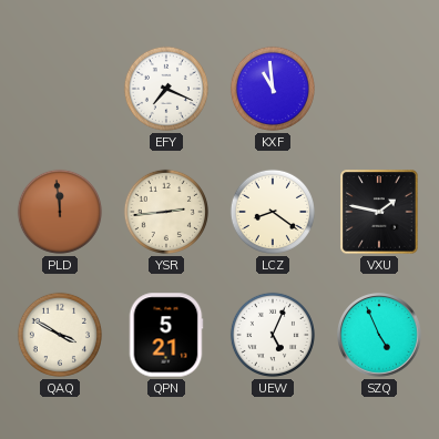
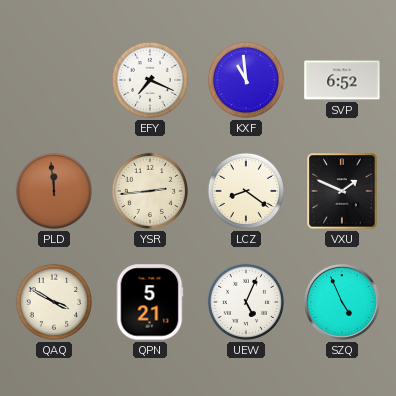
SVP: none -> 6:52
VXU: 1:47 -> 1:49
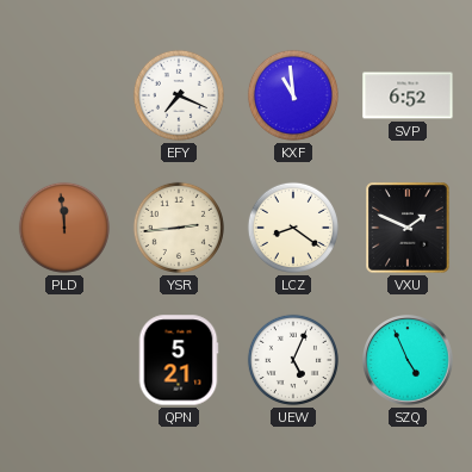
QAQ: 3:50 -> none
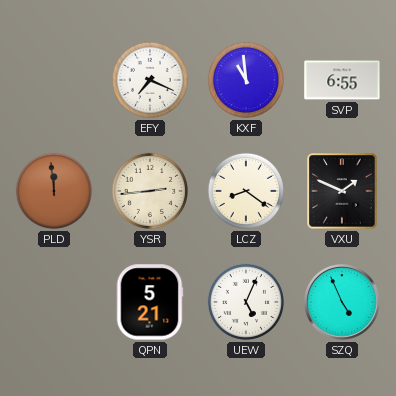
SVP: 6:52 -> 6:55
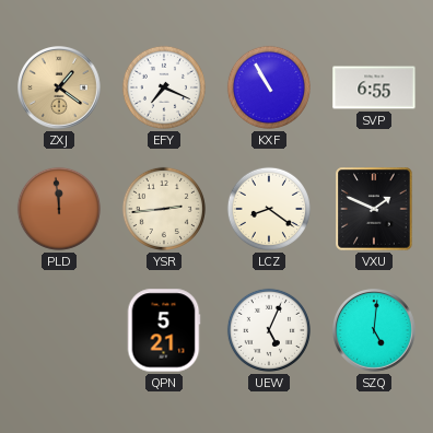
ZXJ: none -> 1:21
KXF: 10:59 -> 10:55
SZQ: 4:56 -> 5:01
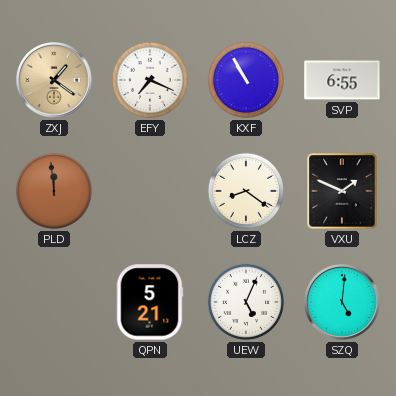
YSR: 2:44 -> none
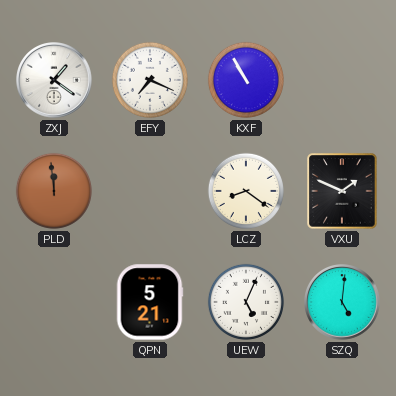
ZXJ dial: champagne -> white
SVP: 6:55 -> none
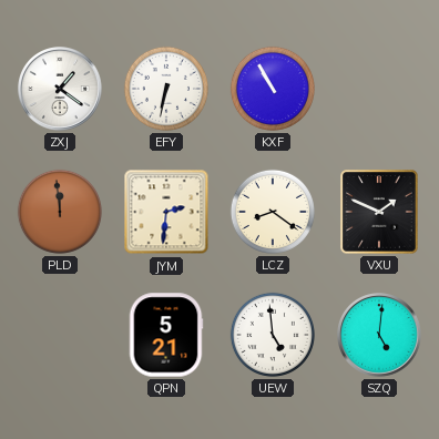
EFY: 7:19 -> 6:32
JYM: none -> 2:31
UEW: 5:04 -> 4:59
